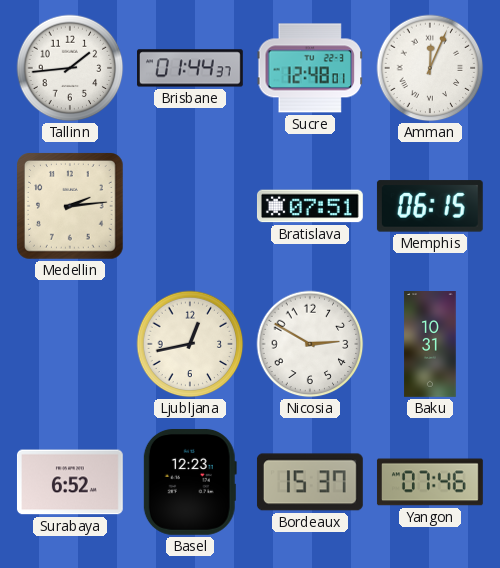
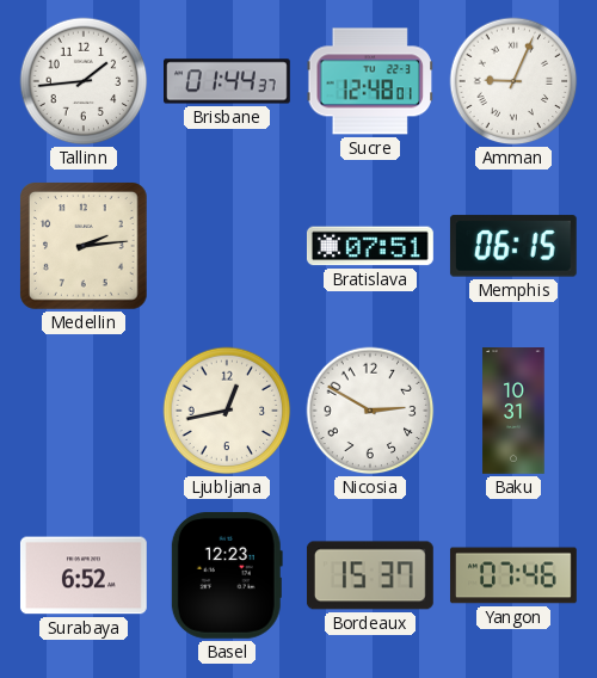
Amman: 12:04 -> 9:04
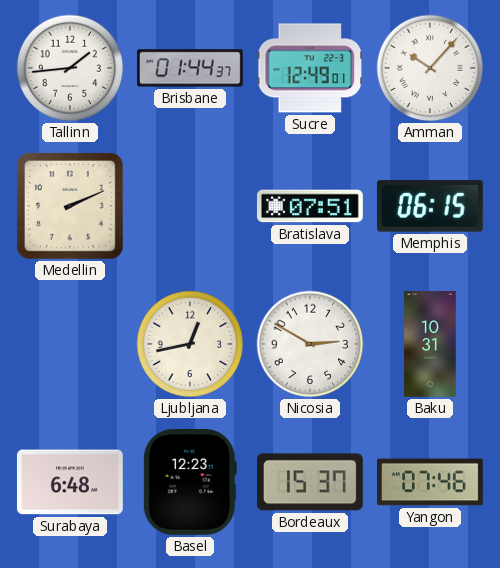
Sucre: 12:48 -> 12:49
Amman: 9:04 -> 10:07
Medellin: 2:14 -> 2:11
Surabaya: 6:52 -> 6:48
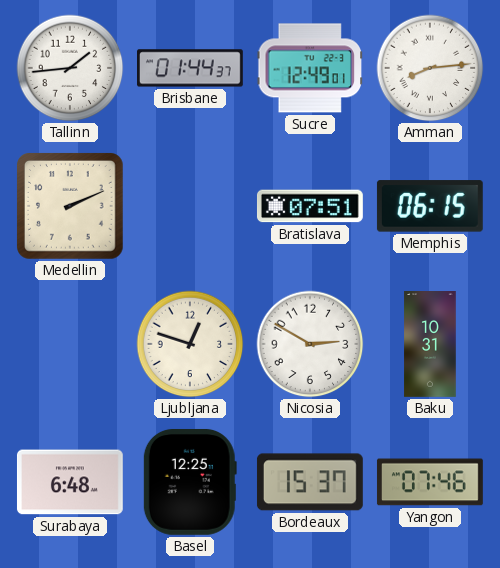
Amman: 10:07 -> 8:14
Ljubljana: 12:43 -> 12:48
Basel: 12:23 -> 12:25
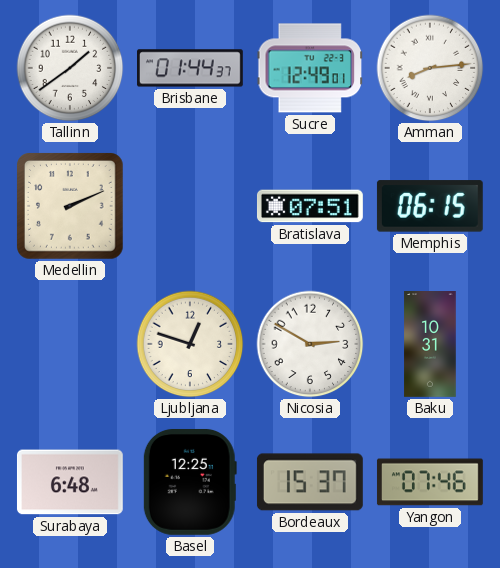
Tallinn: 1:44 -> 1:39
